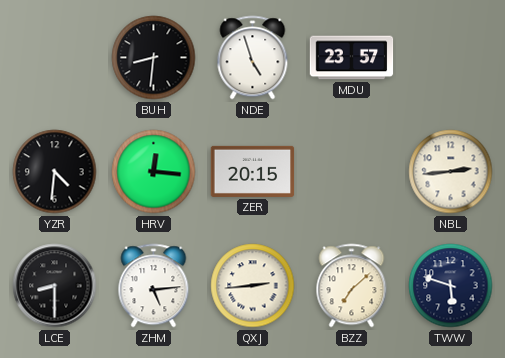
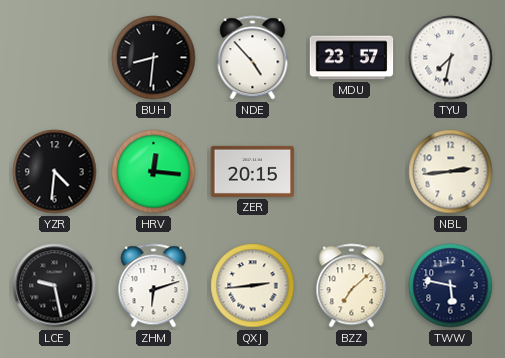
NDE: 4:57 -> 4:53
TYU: none -> 7:32
LCE: 8:30 -> 9:28
ZHM: 5:14 -> 6:12
TWW: 5:48 -> 5:47
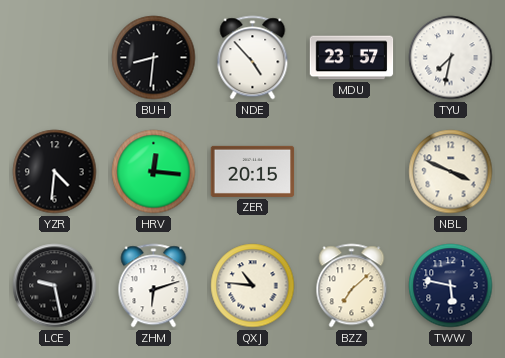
NBL: 2:44 -> 3:49
QXJ: 2:44 -> 10:46
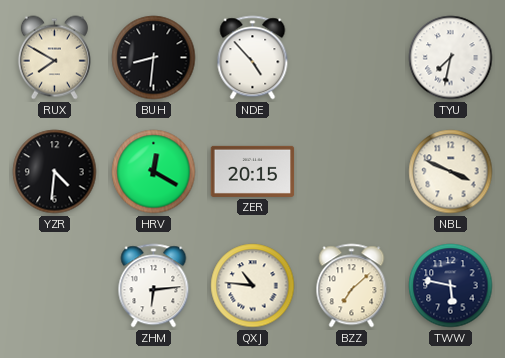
RUX: none -> 7:50
MDU: 23:57 -> none
HRV: 12:16 -> 12:20
LCE: 9:28 -> none
ZHM: 6:12 -> 6:14
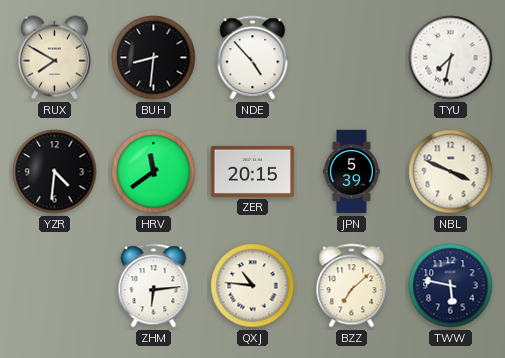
HRV: 12:20 -> 11:39
JPN: none -> 5:39
